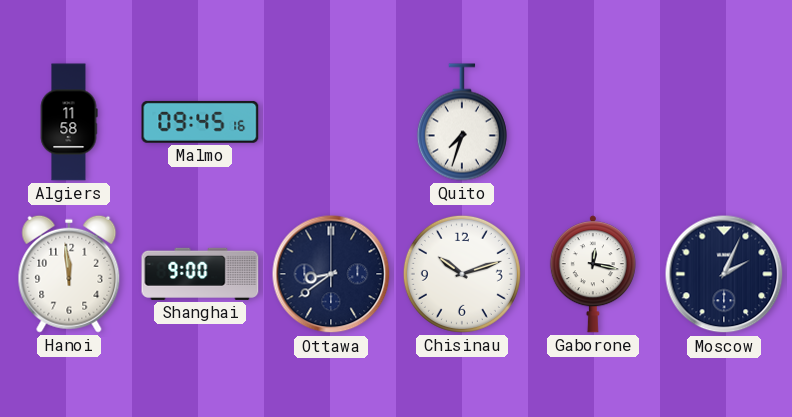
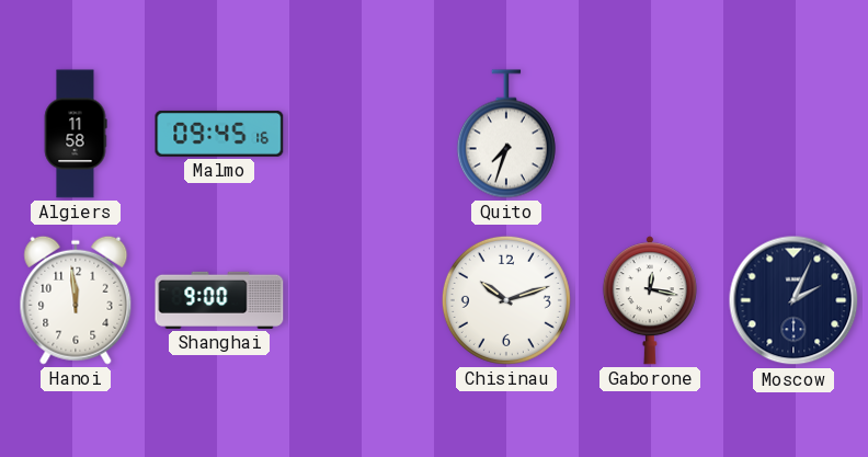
Ottawa: 8:39 -> none
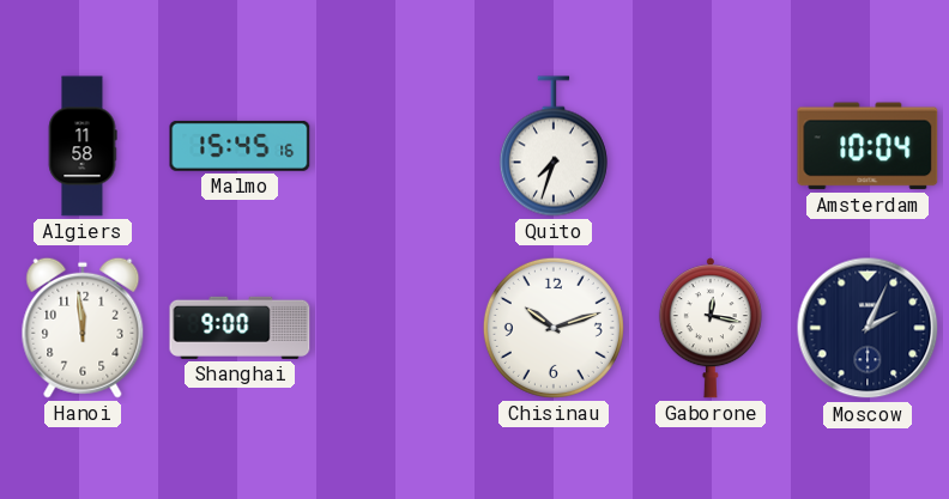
Malmo: 09:45 -> 15:45
Amsterdam: none -> 10:04
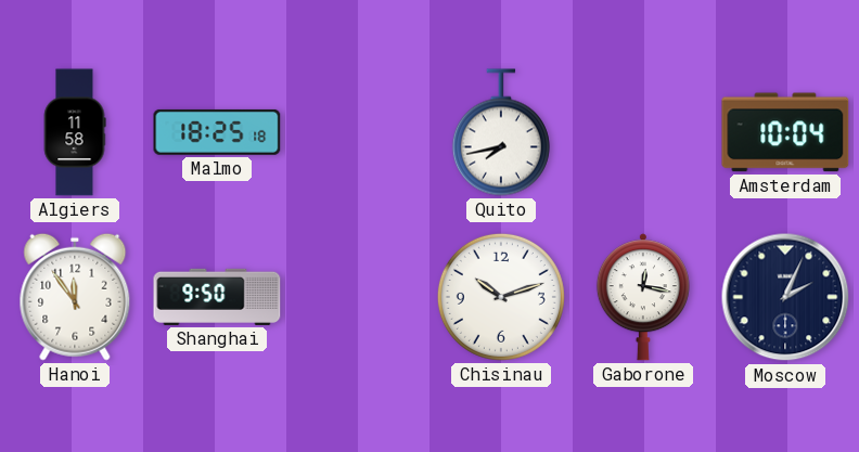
Malmo: 15:45 -> 18:25
Quito: 7:33 -> 7:43
Hanoi: 11:59 -> 11:54
Shanghai: 9:00 -> 9:50
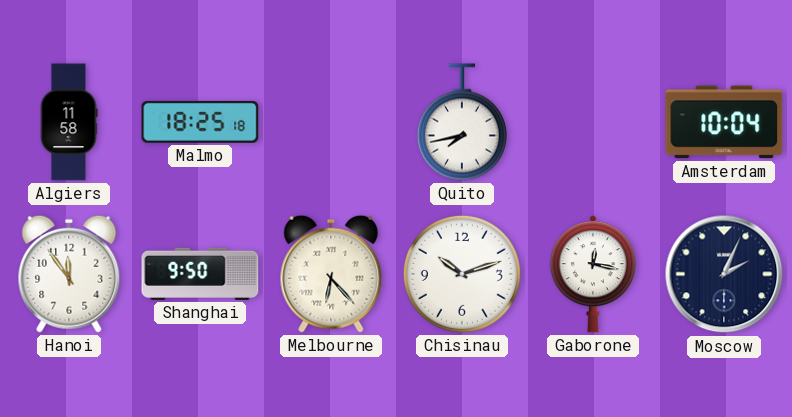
Melbourne: none -> 6:23
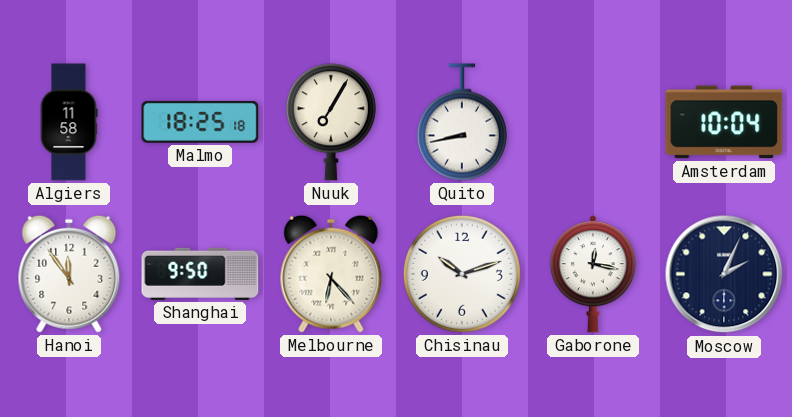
Nuuk: none -> 7:05
Quito: 7:43 -> 8:43
